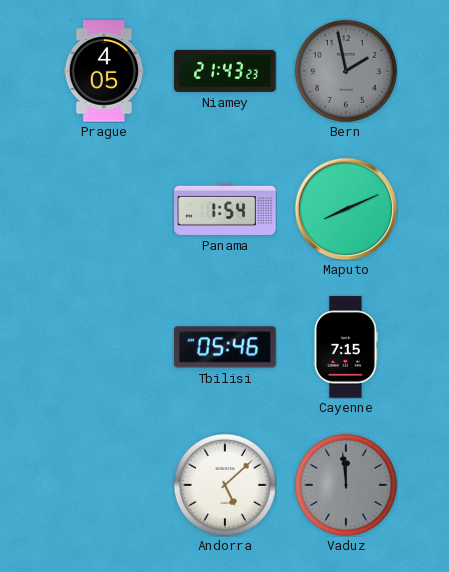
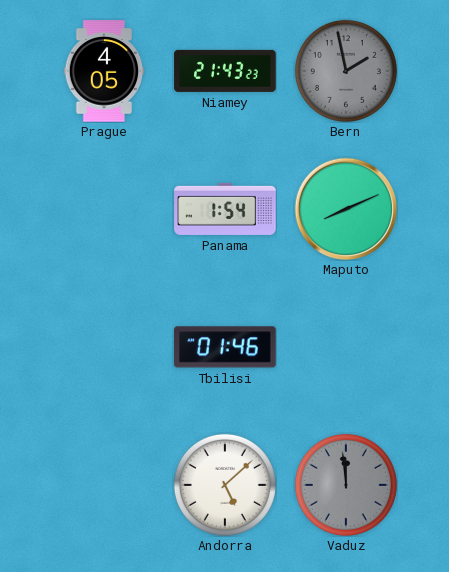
Tbilisi: 05:46 -> 01:46
Cayenne: 7:15 -> none
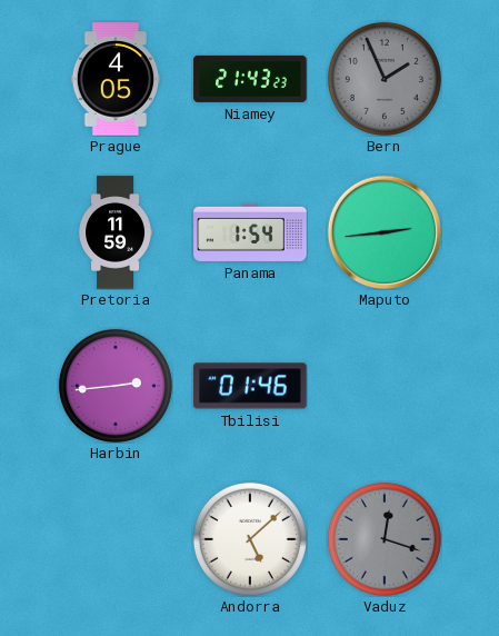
Bern: 1:58 -> 1:56
Pretoria: none -> 11:59
Maputo: 8:11 -> 2:44
Harbin: none -> 2:44
Vaduz: 11:59 -> 12:18
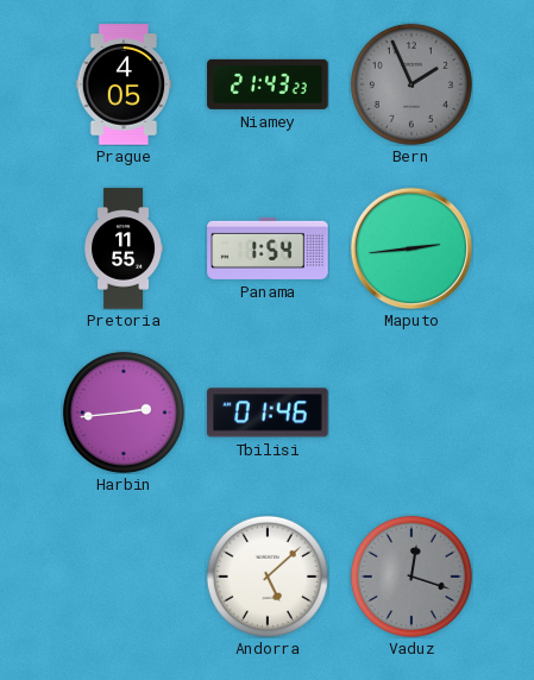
Pretoria: 11:59 -> 11:55
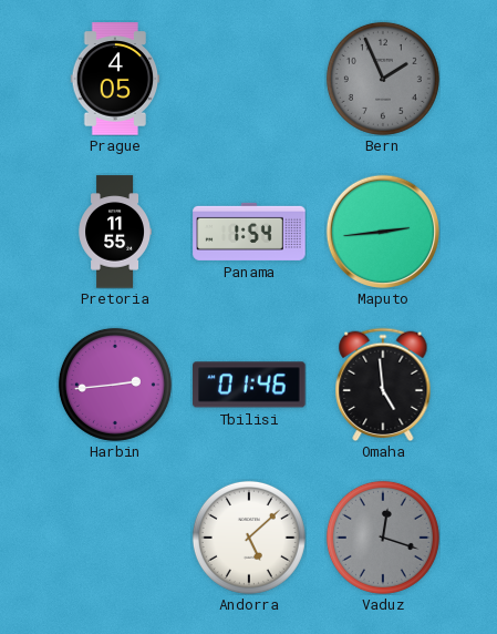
Niamey: 21:43 -> none
Omaha: none -> 4:59
